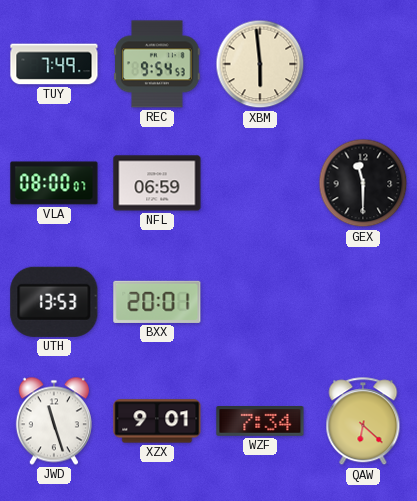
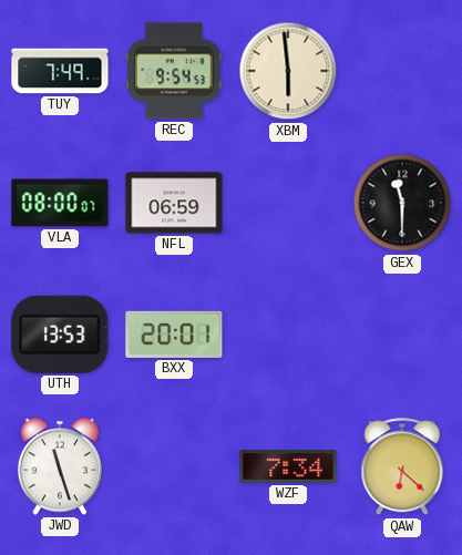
XZX: 9:01 -> none
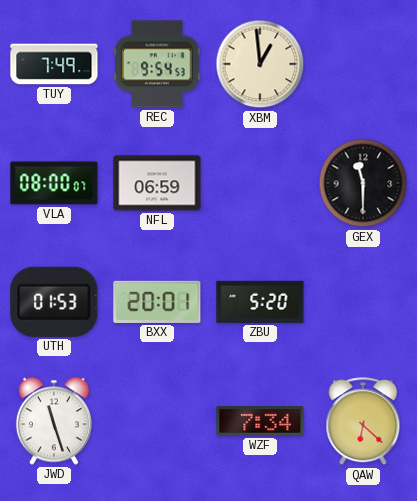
XBM: 5:59 -> 12:59
UTH: 13:53 -> 01:53
ZBU: none -> 5:20
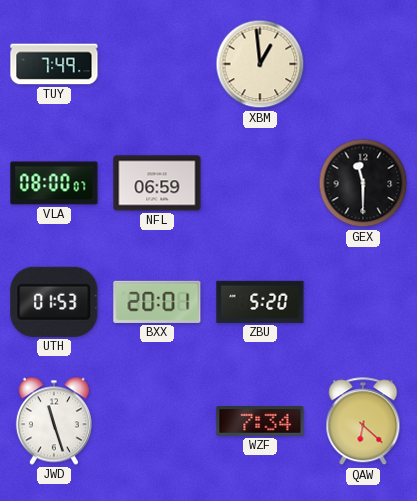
REC: 9:54 -> none
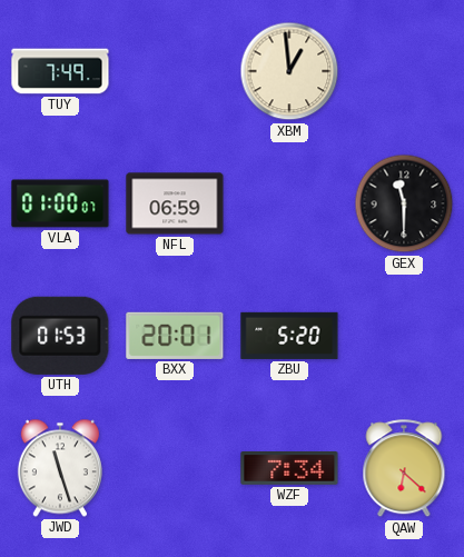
VLA: 08:00 -> 01:00
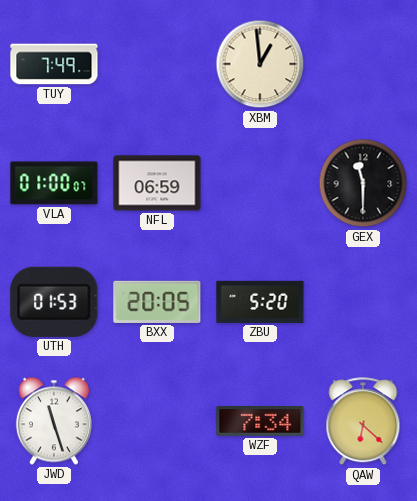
BXX: 20:01 -> 20:05
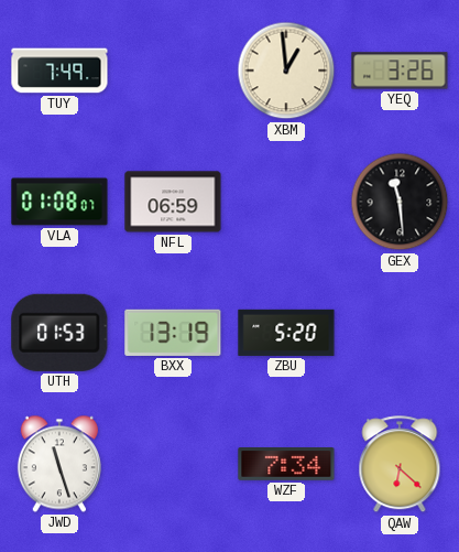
YEQ: none -> 3:26
VLA: 01:00 -> 01:08
GEX: 11:30 -> 11:29
BXX: 20:05 -> 13:19
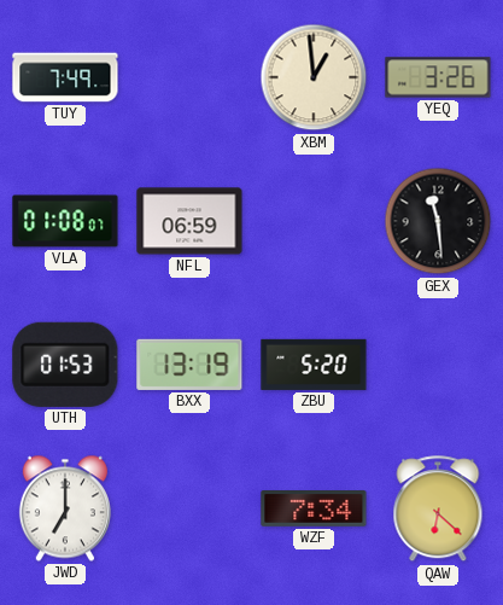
JWD: 11:27 -> 7:00
